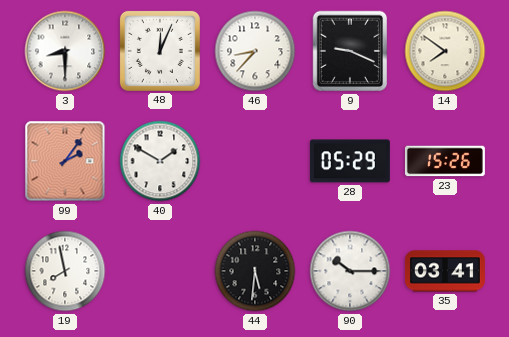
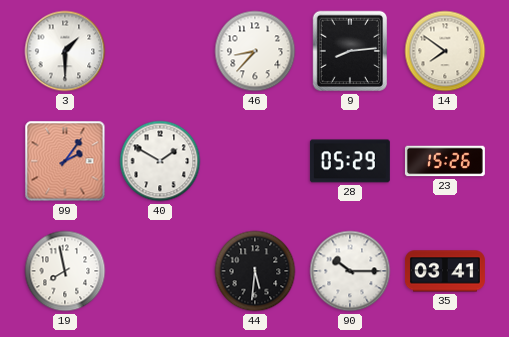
3: 8:30 -> 1:30
48: 12:04 -> none
9: 9:19 -> 8:14
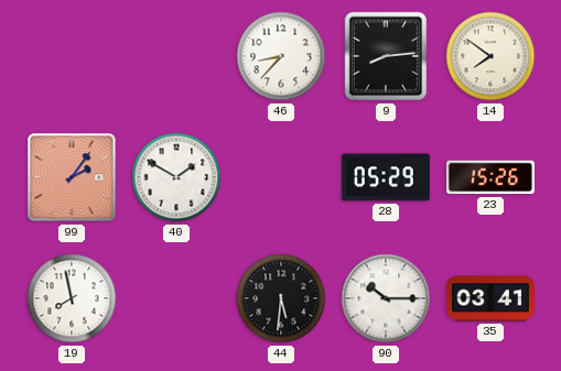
3: 1:30 -> none
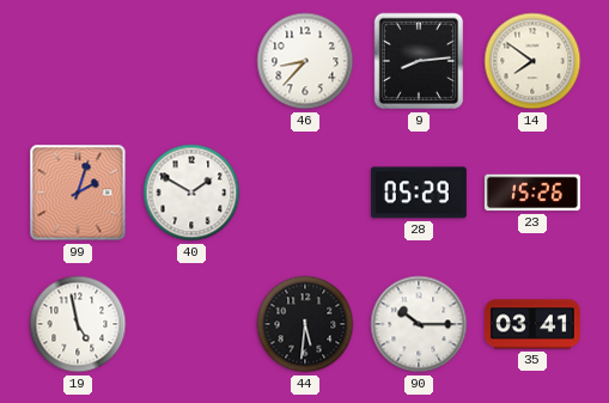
99: 2:06 -> 2:03
19: 7:58 -> 4:58
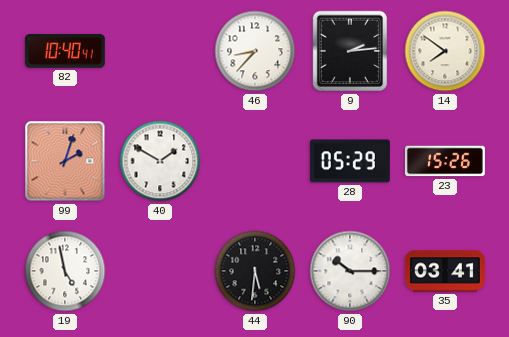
82: none -> 10:40
9: 8:14 -> 2:14
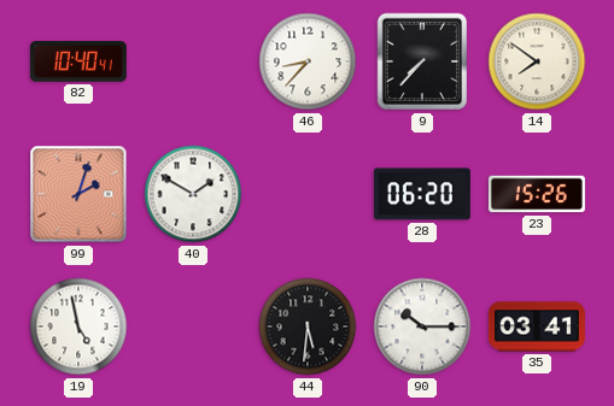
9: 2:14 -> 7:37
28: 05:29 -> 06:20
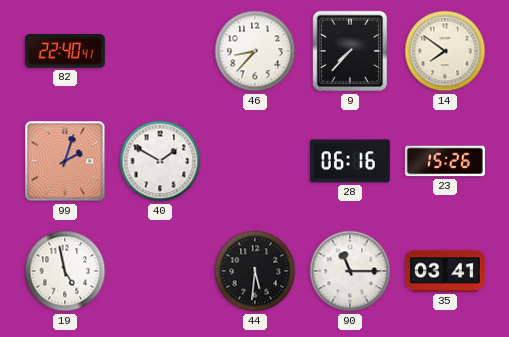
82: 10:40 -> 22:40
28: 06:20 -> 06:16
90: 10:15 -> 11:15
